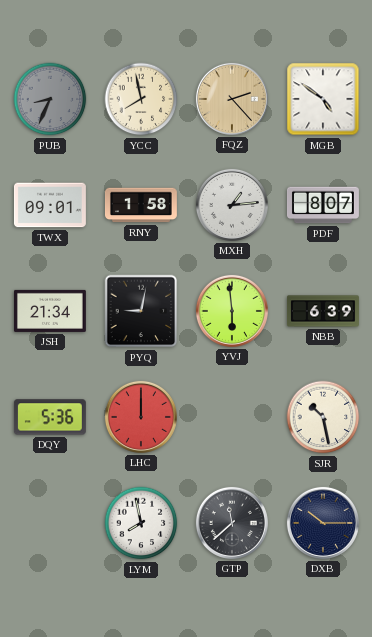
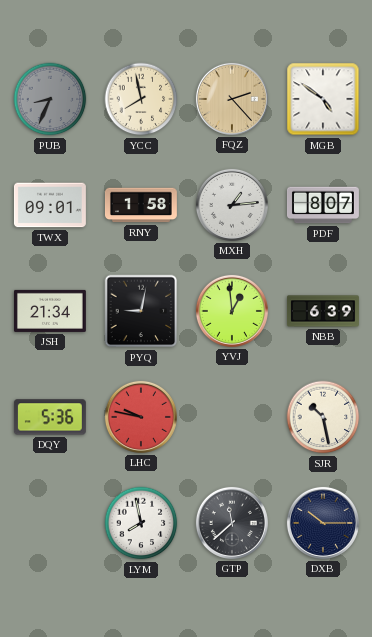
YVJ: 5:59 -> 12:59
LHC: 12:00 -> 9:47
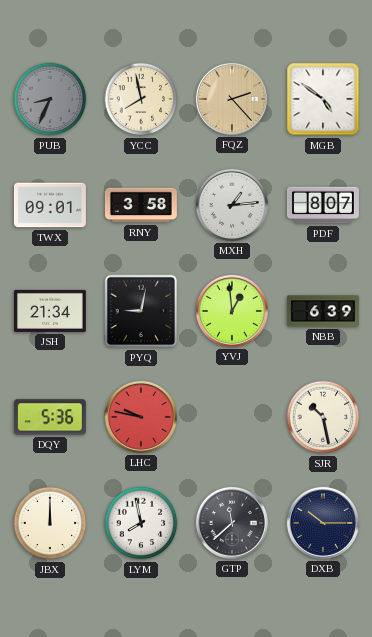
RNY: 1:58 -> 3:58
JBX: none -> 12:00
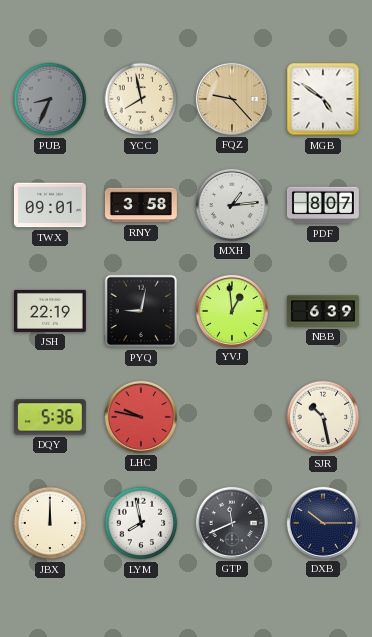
FQZ: 2:23 -> 9:23
JSH: 21:34 -> 22:19
GTP: 11:38 -> 11:41
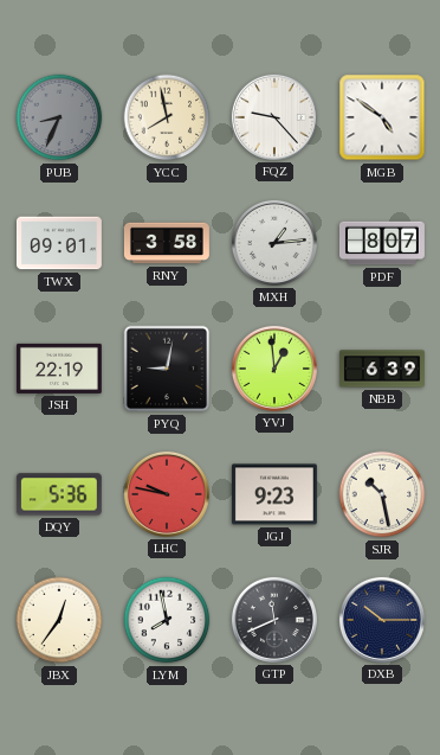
FQZ dial: champagne -> white
JGJ: none -> 9:23
JBX: 12:00 -> 12:36
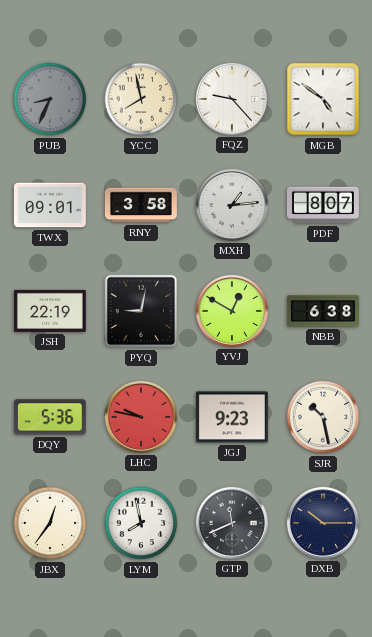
YVJ: 12:59 -> 12:50
NBB: 6:39 -> 6:38
